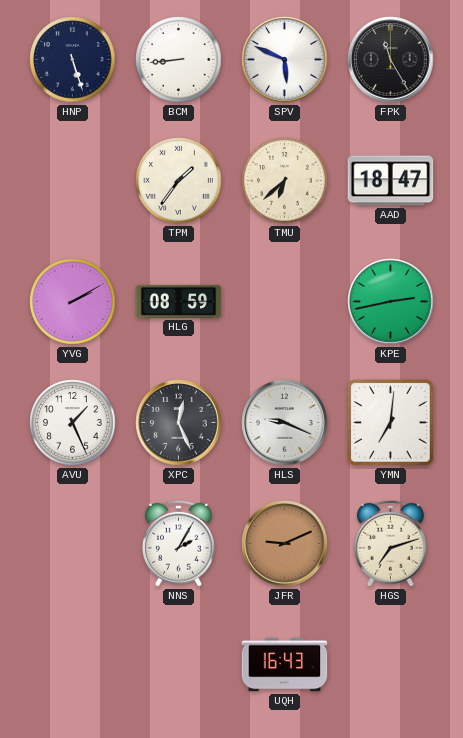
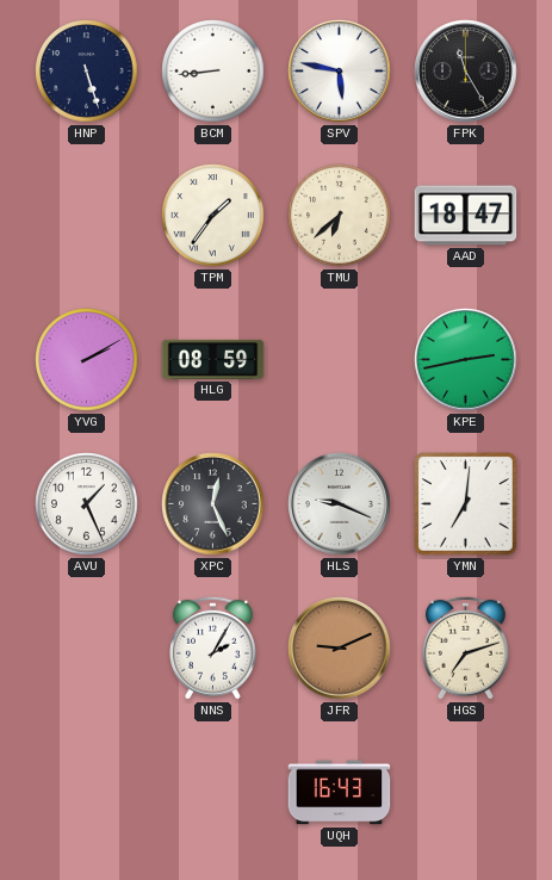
SPV: 5:49 -> 5:47
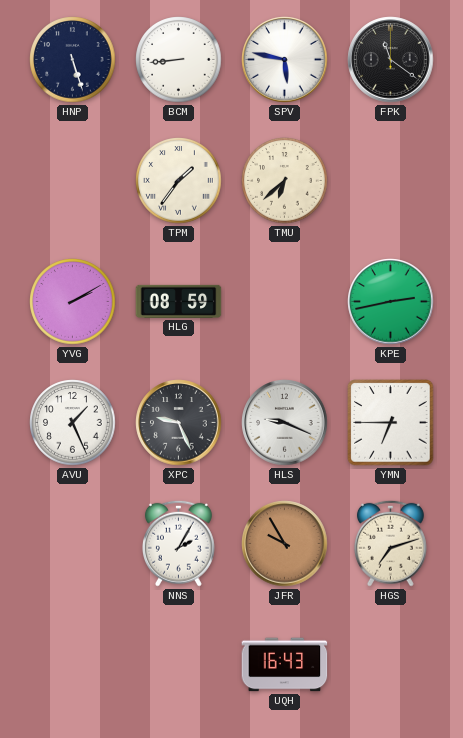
FPK: 11:25 -> 11:21
AAD: 18:47 -> none
XPC: 12:26 -> 9:26
YMN: 7:01 -> 6:45
JFR: 9:11 -> 9:55
